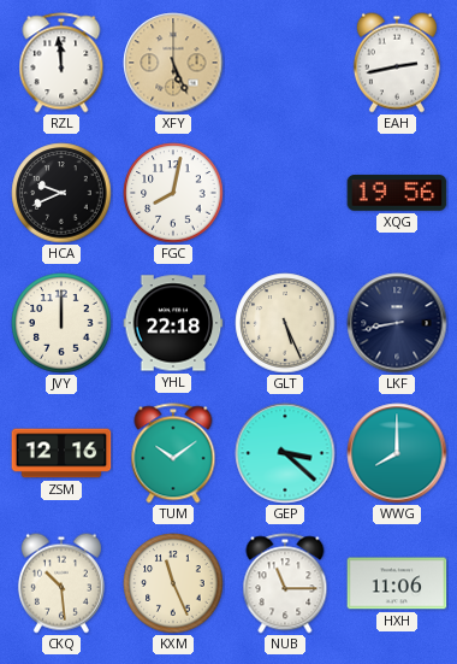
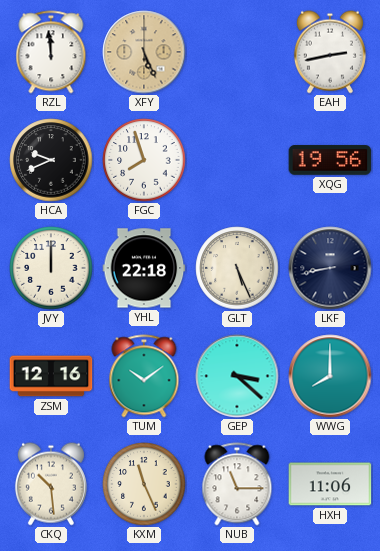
FGC: 8:02 -> 7:57
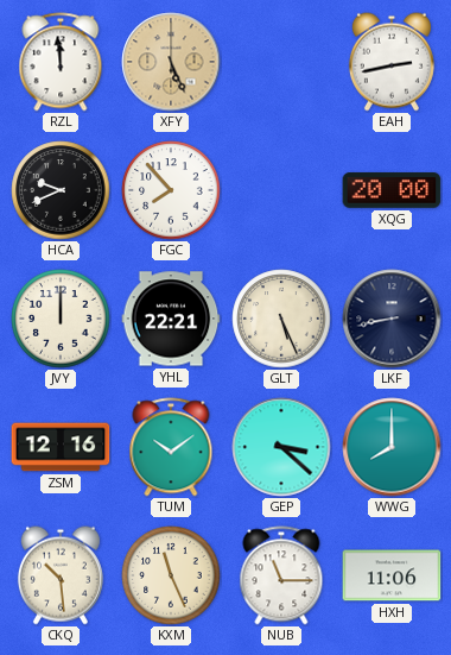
FGC: 7:57 -> 7:53
XQG: 19:56 -> 20:00
YHL: 22:18 -> 22:21
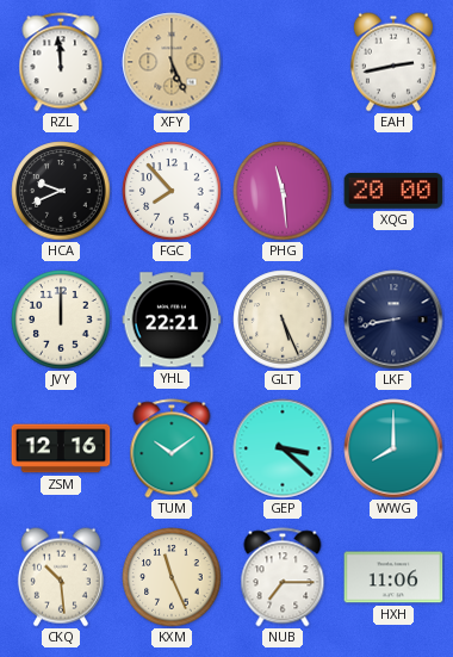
PHG: none -> 11:29
NUB: 11:15 -> 7:15
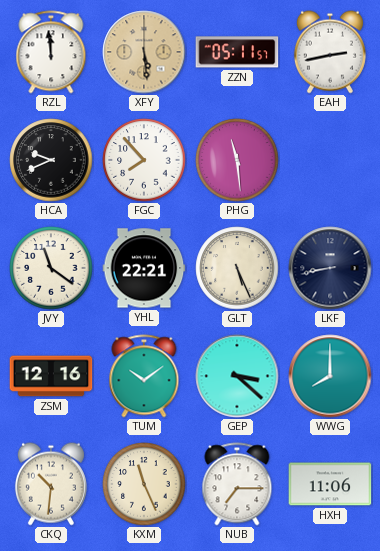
XFY: 5:26 -> 5:29
ZZN: none -> 05:11
XQG: 20:00 -> none
JVY: 12:00 -> 11:21
CKQ: 10:29 -> 10:31
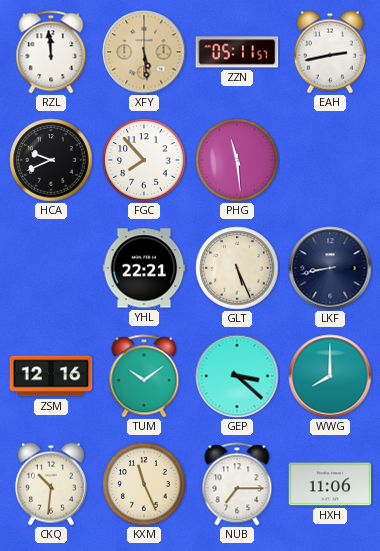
JVY: 11:21 -> none
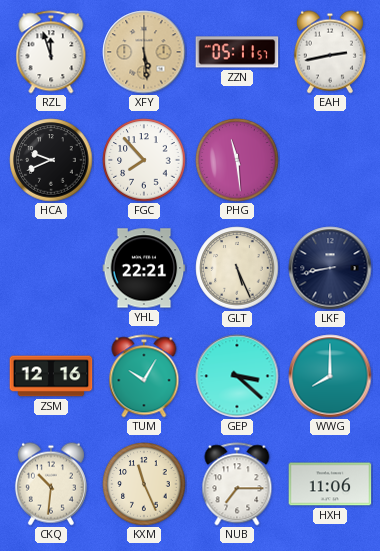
RZL: 11:59 -> 11:57
TUM: 10:09 -> 10:05
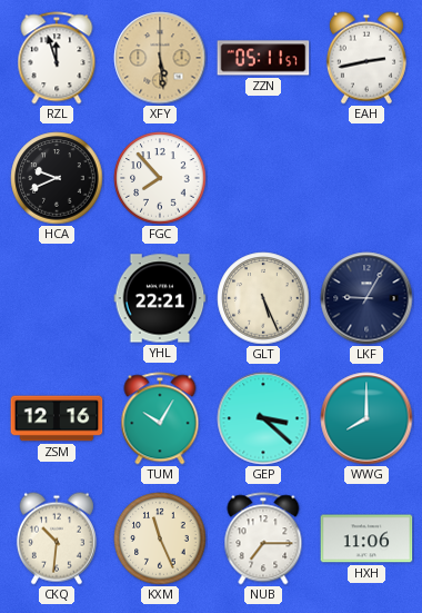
PHG: 11:29 -> none
LKF: 8:43 -> 9:05
